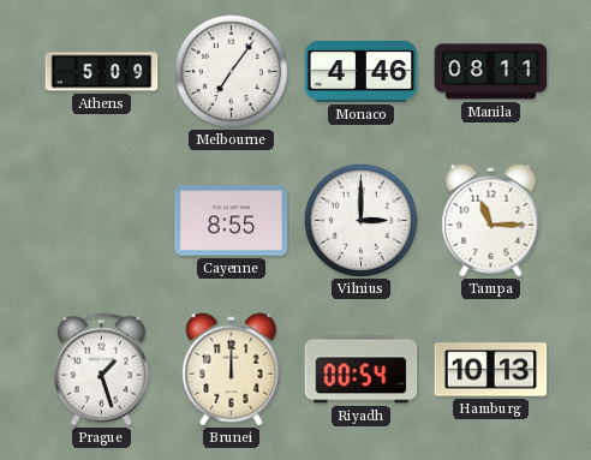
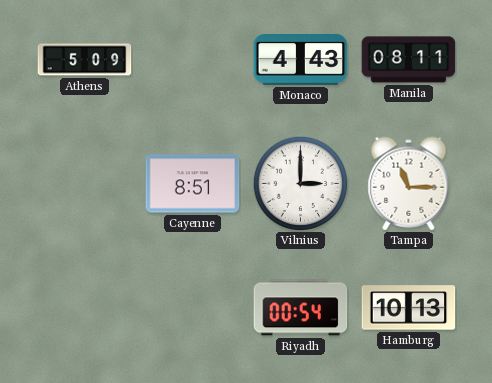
Melbourne: 7:06 -> none
Monaco: 4:46 -> 4:43
Cayenne: 8:55 -> 8:51
Prague: 1:27 -> none
Brunei: 12:00 -> none
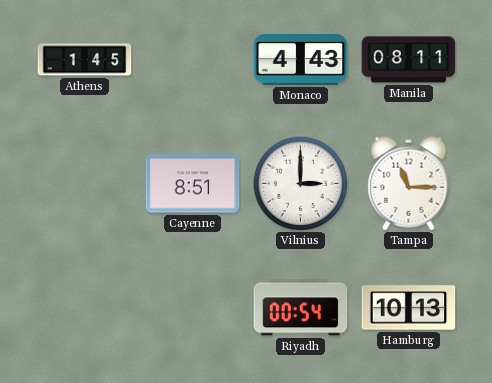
Athens: 5:09 -> 1:45
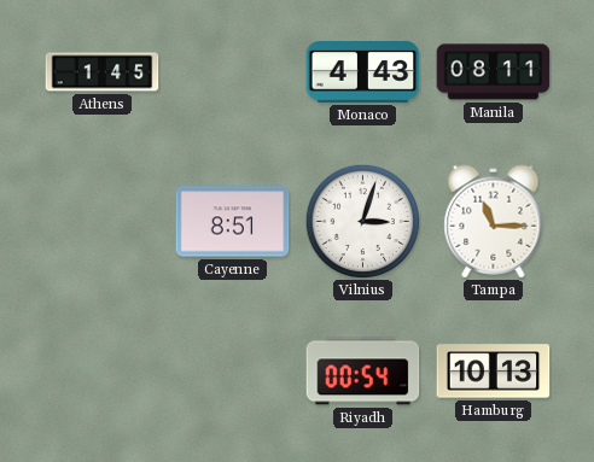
Vilnius: 3:00 -> 3:03
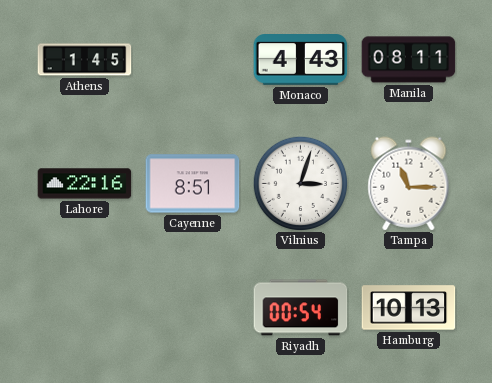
Lahore: none -> 22:16
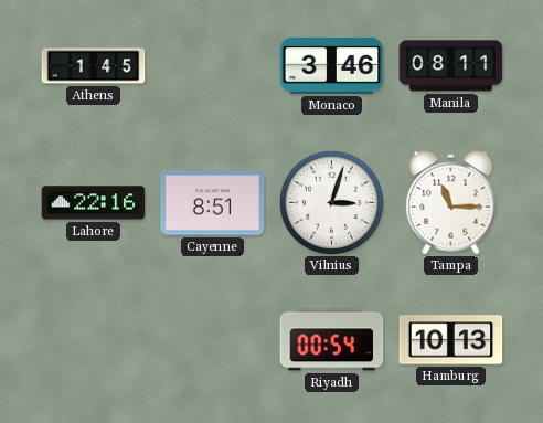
Monaco: 4:43 -> 3:46
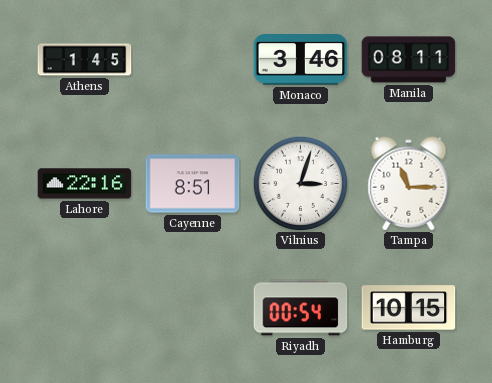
Hamburg: 10:13 -> 10:15
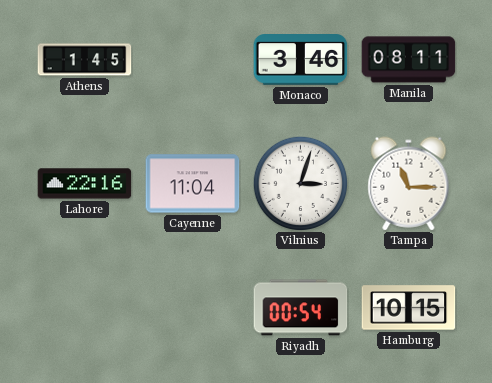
Cayenne: 8:51 -> 11:04
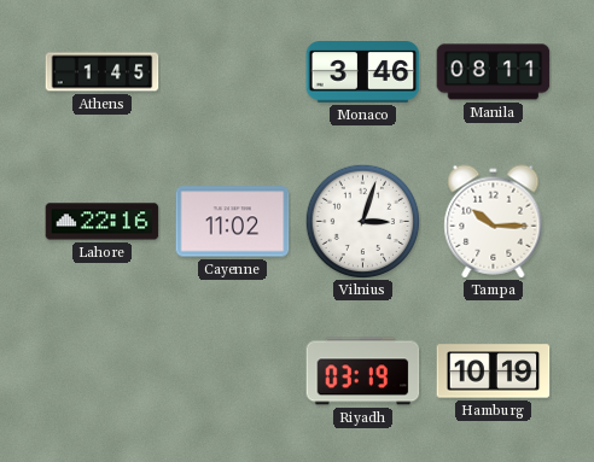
Cayenne: 11:04 -> 11:02
Tampa: 11:15 -> 10:15
Riyadh: 00:54 -> 03:19
Hamburg: 10:15 -> 10:19
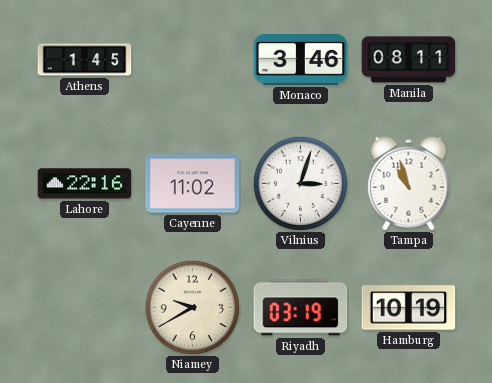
Tampa: 10:15 -> 10:57
Niamey: none -> 9:40
